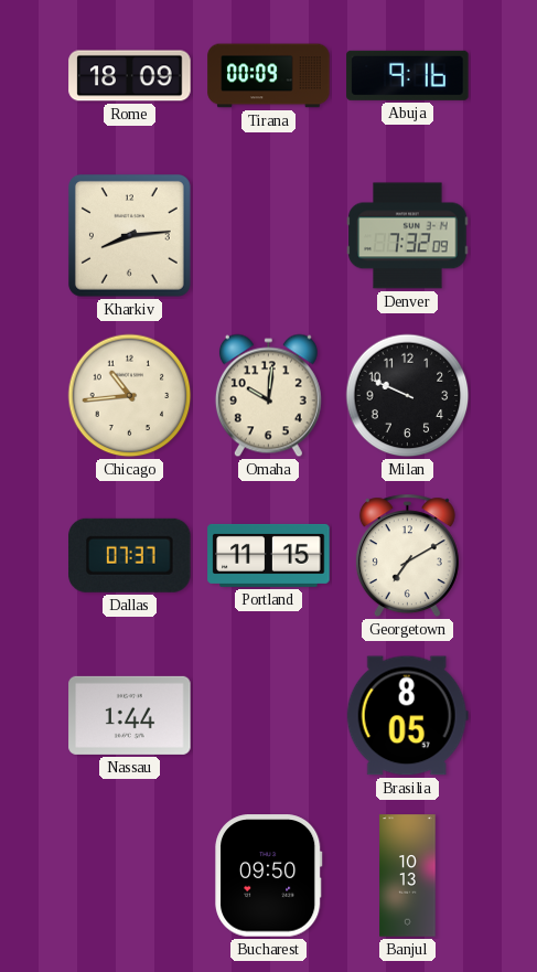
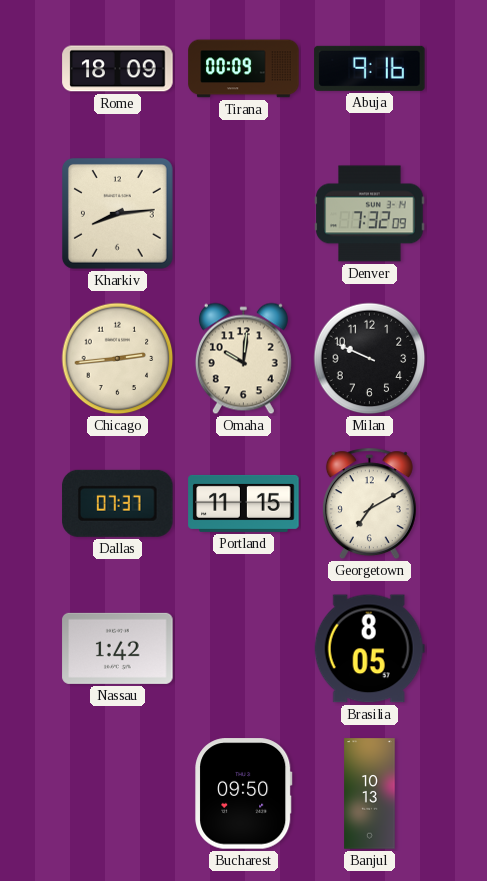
Chicago: 10:44 -> 2:44
Nassau: 1:44 -> 1:42
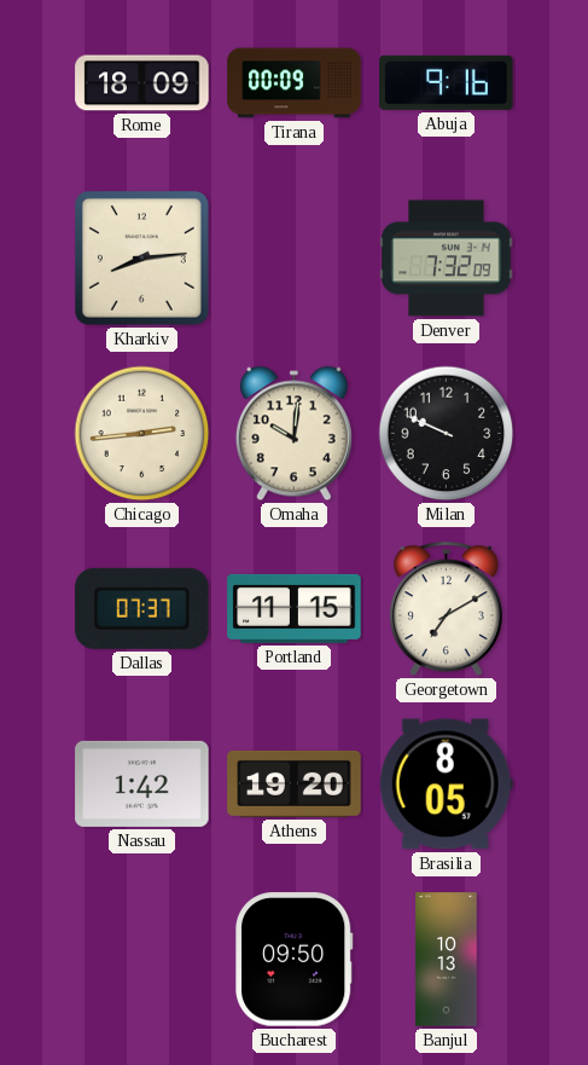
Athens: none -> 19:20
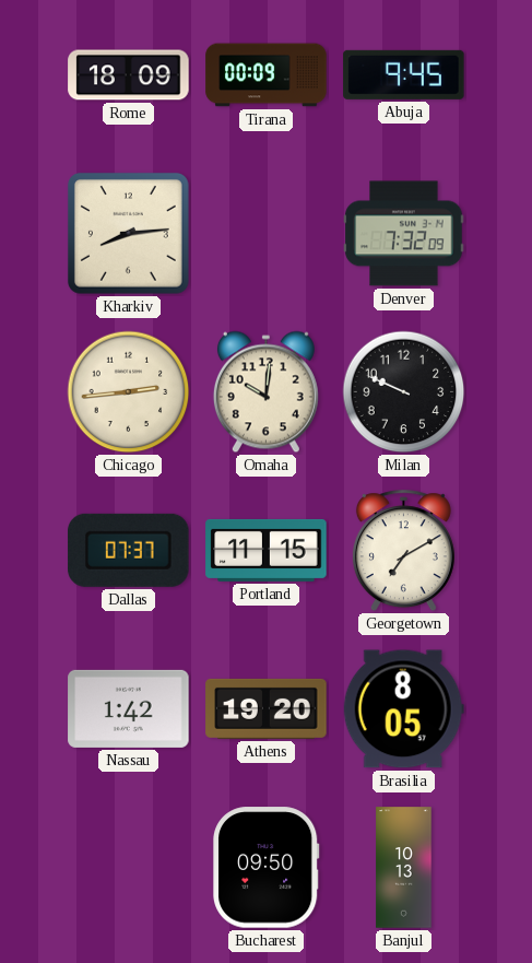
Abuja: 9:16 -> 9:45
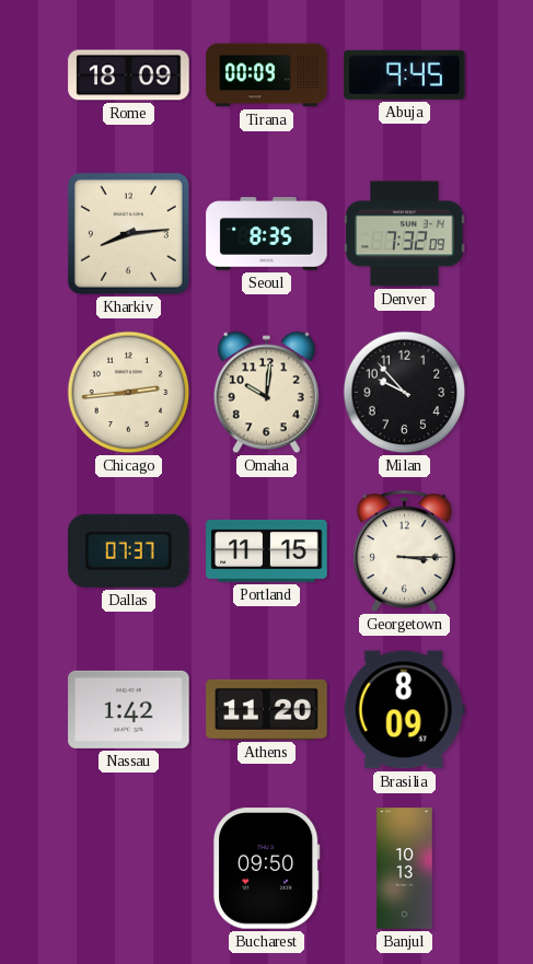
Seoul: none -> 8:35
Milan: 9:49 -> 9:53
Georgetown: 7:10 -> 3:15
Athens: 19:20 -> 11:20
Brasilia: 8:05 -> 8:09
